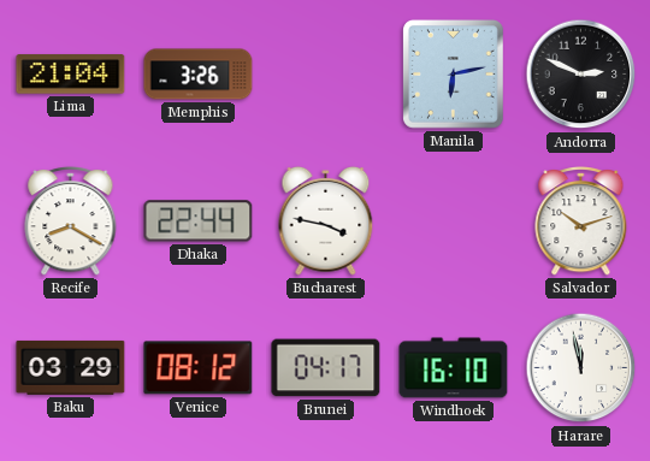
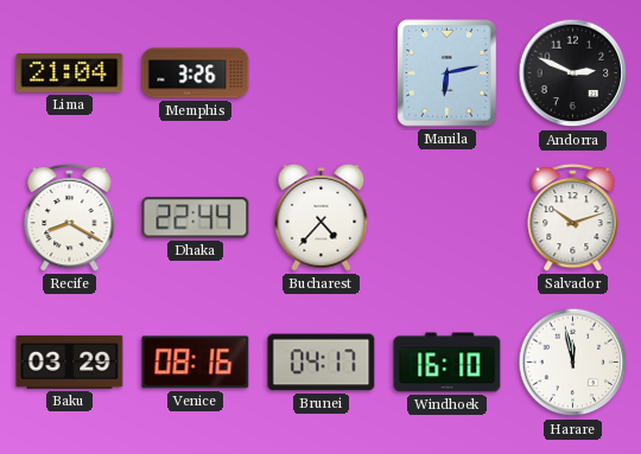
Bucharest: 3:47 -> 4:37
Venice: 08:12 -> 08:16
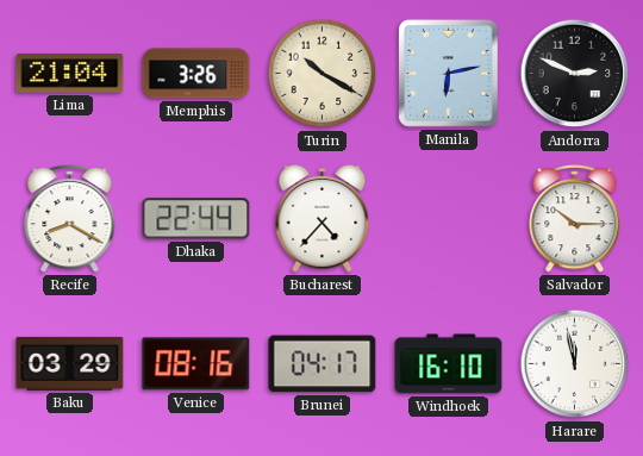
Turin: none -> 10:20
Salvador: 10:12 -> 10:15
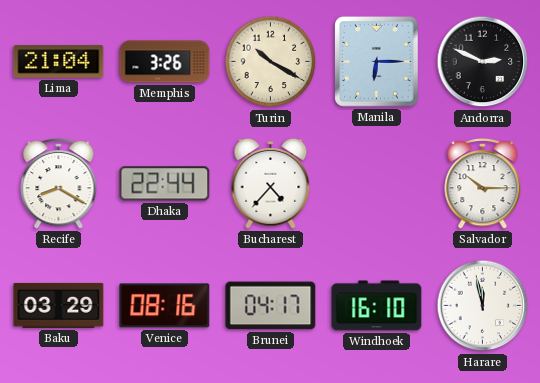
Manila: 6:13 -> 6:15
